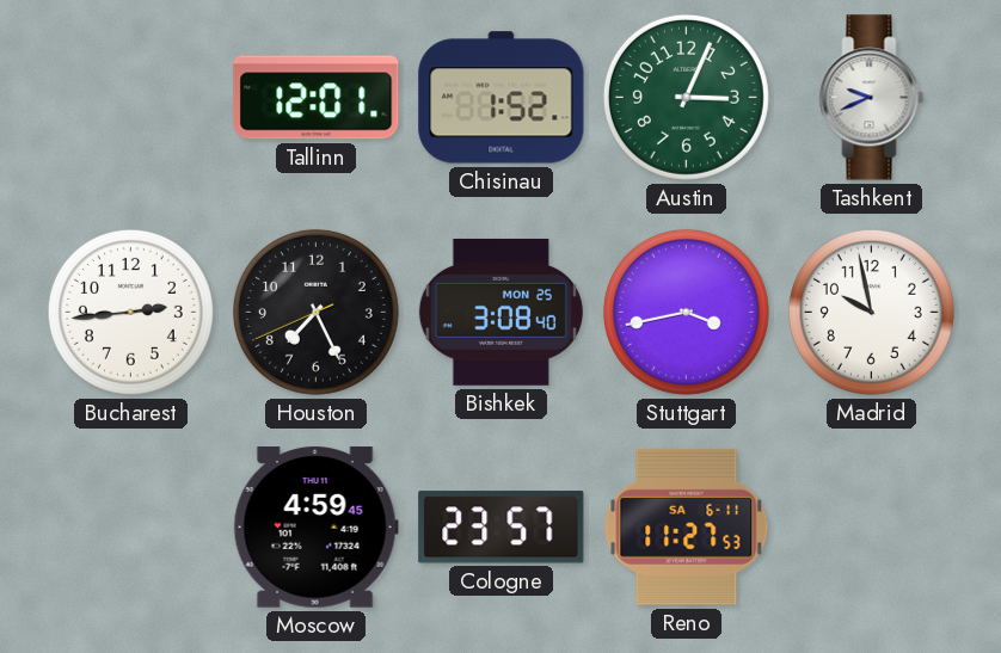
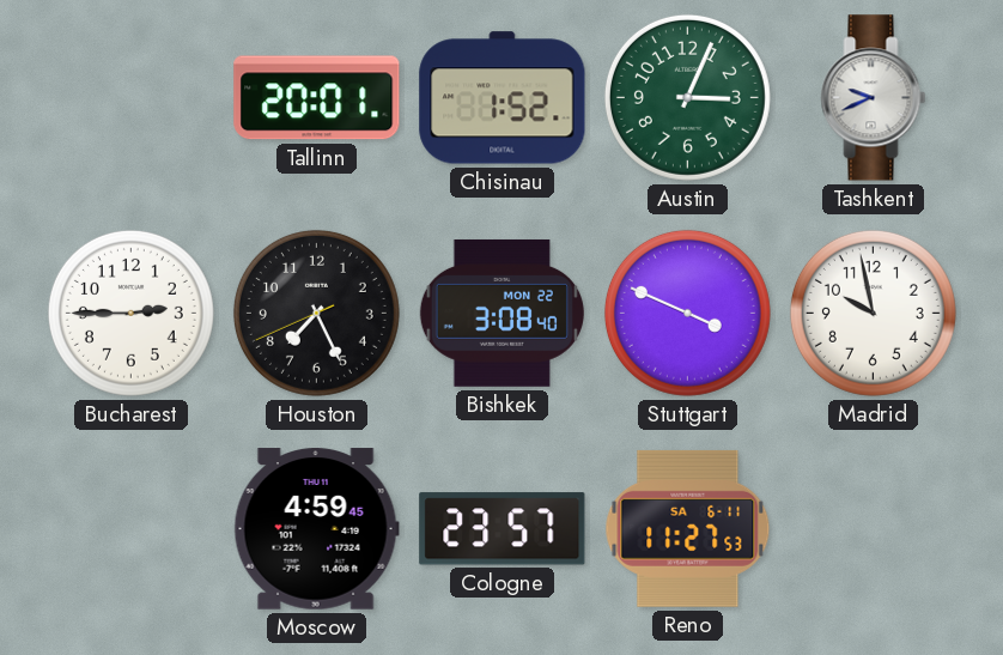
Tallinn: 12:01 -> 20:01
Bucharest: 2:44 -> 2:45
Bishkek date: MON 25 -> MON 22
Stuttgart: 3:43 -> 3:49
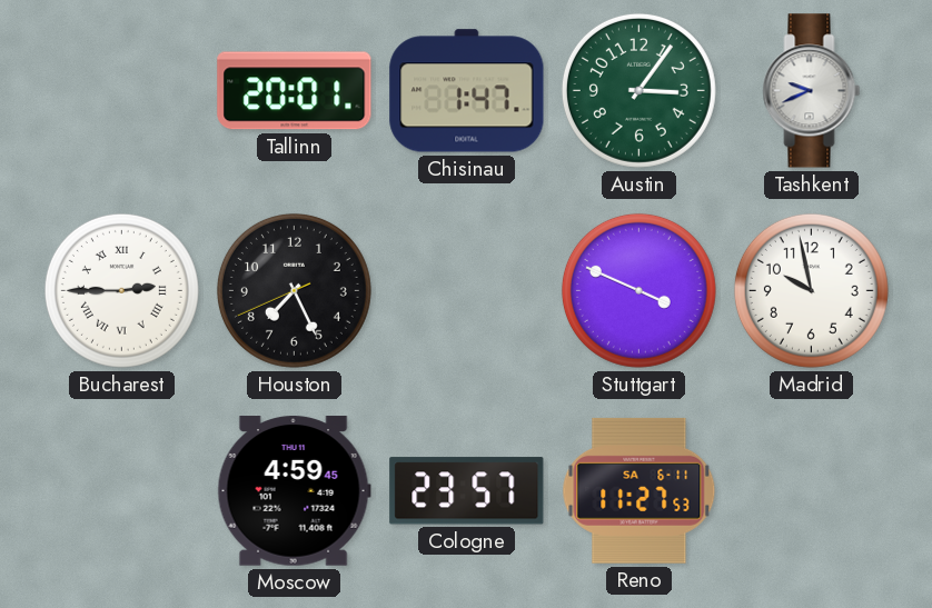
Chisinau: 1:52 -> 1:47
Austin: 3:04 -> 3:06
Bucharest numerals: Arabic -> Roman
Bishkek: 3:08 -> none
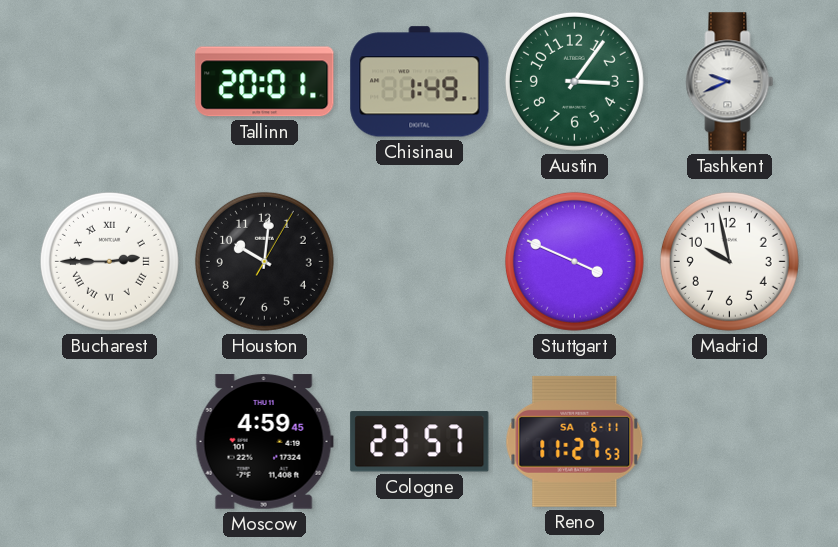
Chisinau: 1:47 -> 1:49
Houston: 7:25 -> 10:01
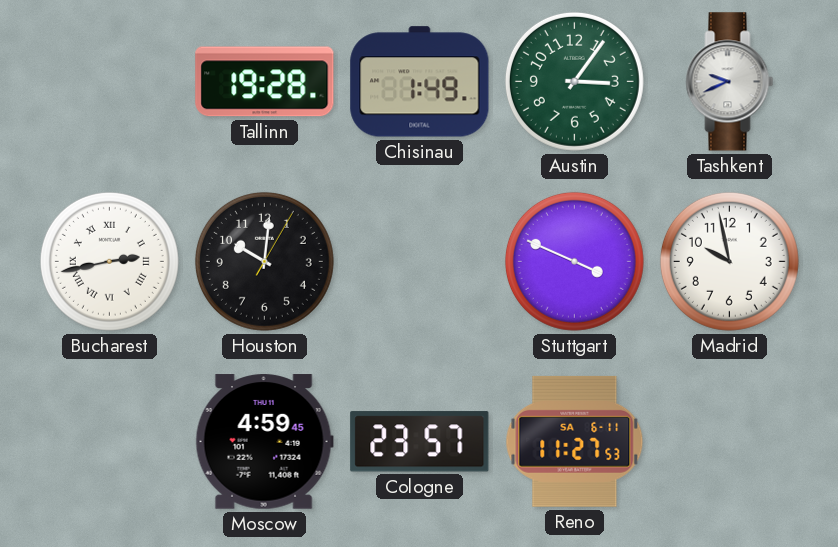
Tallinn: 20:01 -> 19:28
Bucharest: 2:45 -> 2:43
